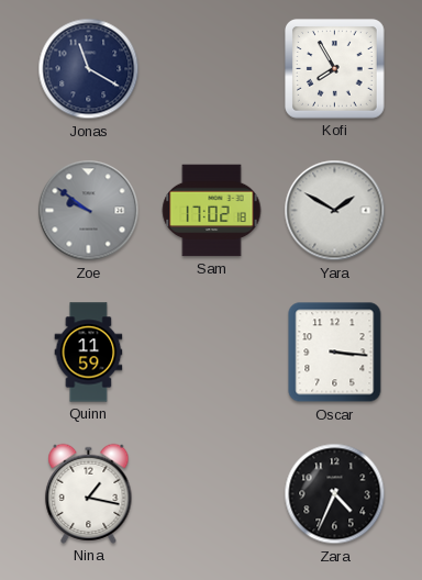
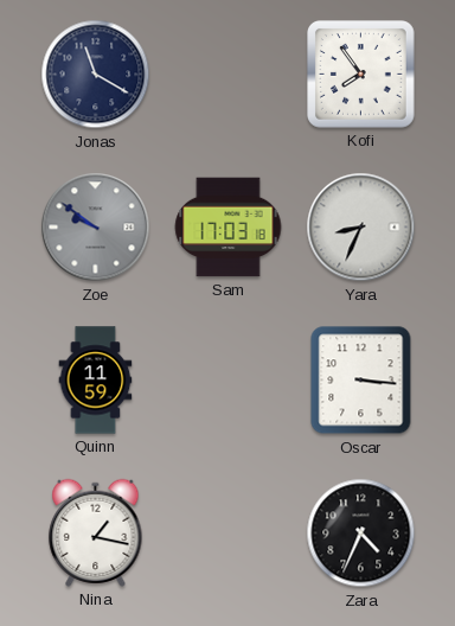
Kofi: 7:55 -> 7:54
Sam: 17:02 -> 17:03
Yara: 1:50 -> 8:34
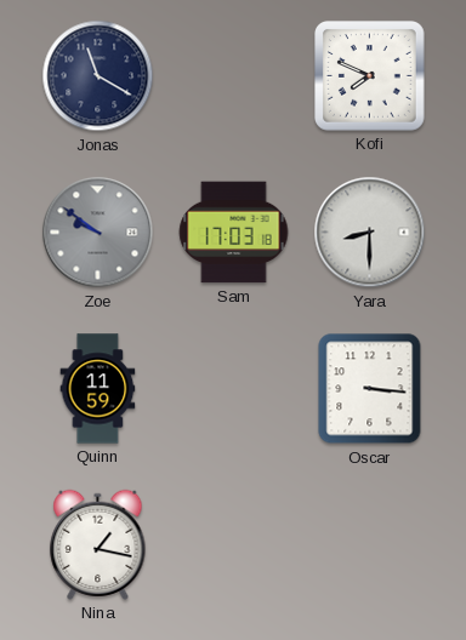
Kofi: 7:54 -> 7:49
Yara: 8:34 -> 8:30
Zara: 4:34 -> none
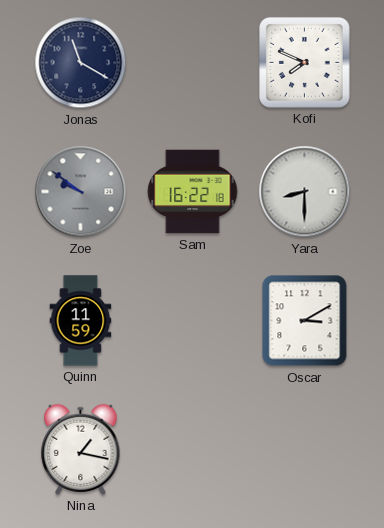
Sam: 17:03 -> 16:22
Oscar: 3:16 -> 3:10
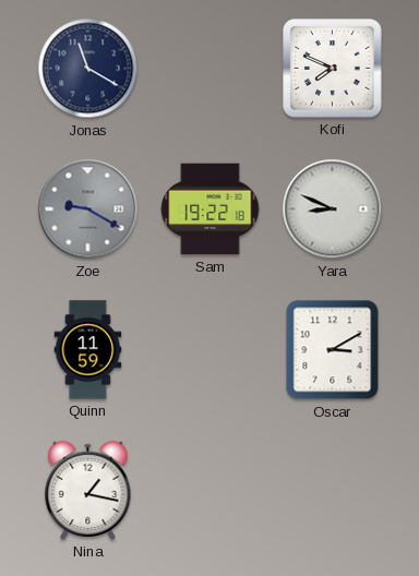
Zoe: 9:51 -> 9:20
Sam: 16:22 -> 19:22
Yara: 8:30 -> 8:49
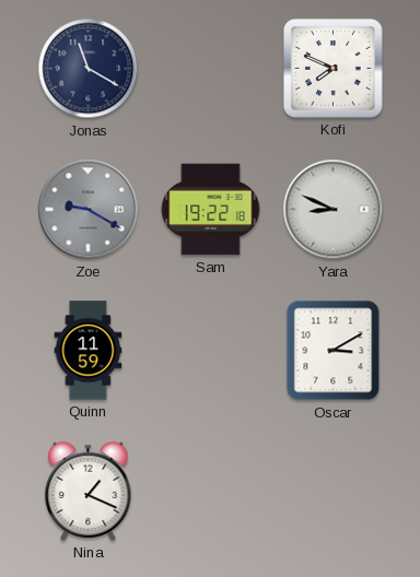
Nina: 1:17 -> 1:19
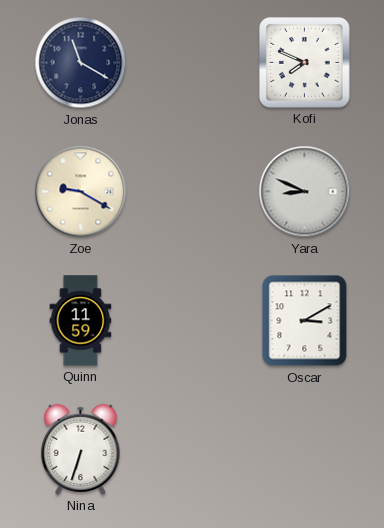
Zoe dial: grey -> cream
Sam: 19:22 -> none
Nina: 1:19 -> 6:33
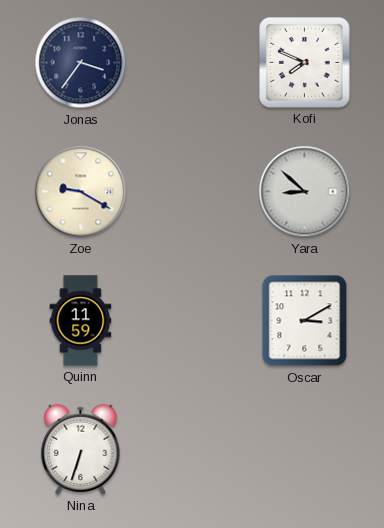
Jonas: 11:20 -> 3:36
Yara: 8:49 -> 8:52
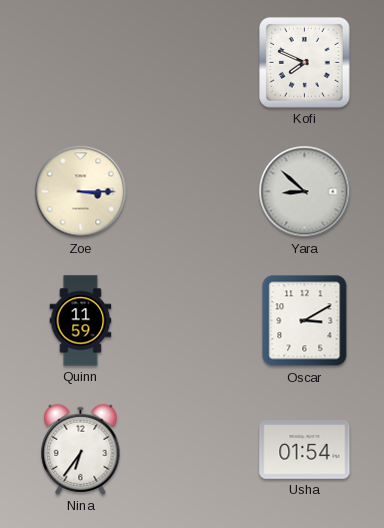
Jonas: 3:36 -> none
Zoe: 9:20 -> 3:15
Nina: 6:33 -> 6:36
Usha: none -> 01:54
